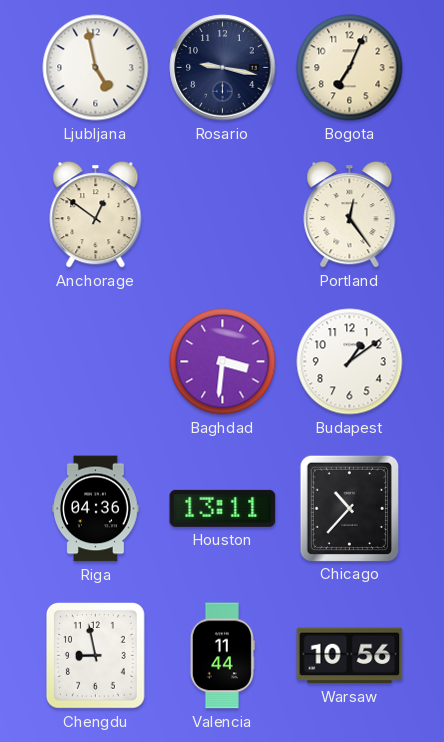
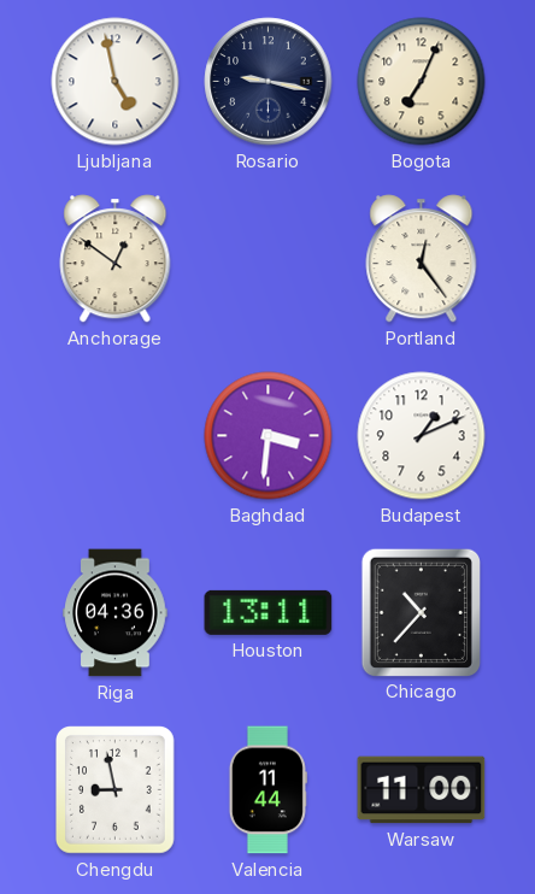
Budapest: 1:09 -> 1:11
Warsaw: 10:56 -> 11:00
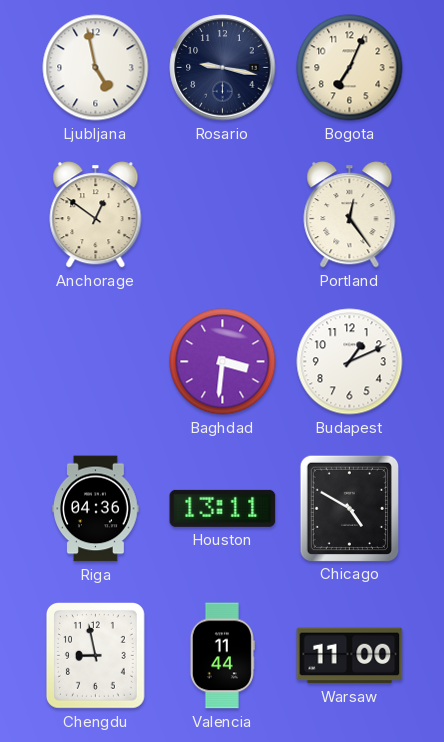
Chicago: 10:37 -> 4:50
